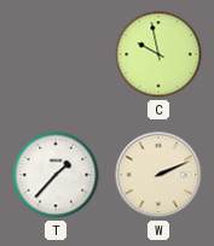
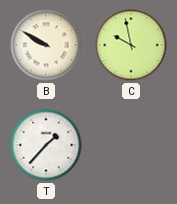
B: none -> 9:50
W: 2:11 -> none
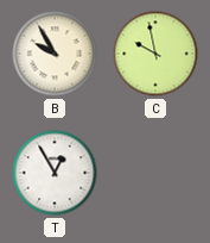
B: 9:50 -> 9:55
T: 1:37 -> 12:55
